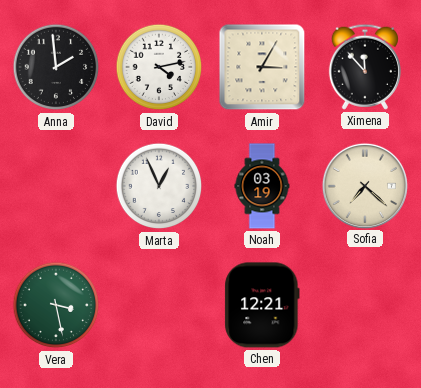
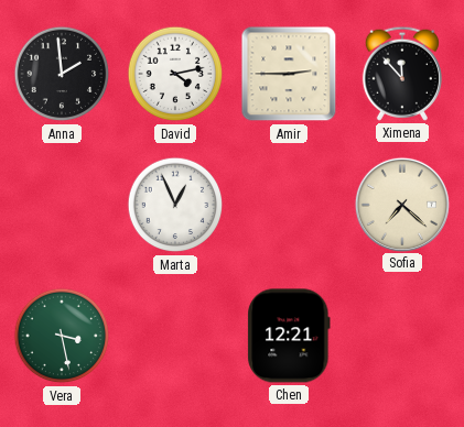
Amir: 3:05 -> 2:45
Noah: 03:19 -> none
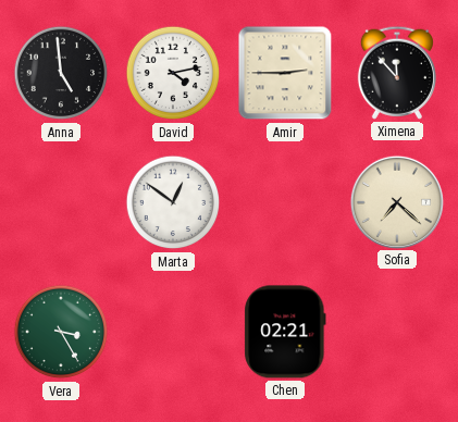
Anna: 1:59 -> 4:59
Marta: 12:56 -> 12:51
Vera: 3:28 -> 3:25
Chen: 12:21 -> 02:21
